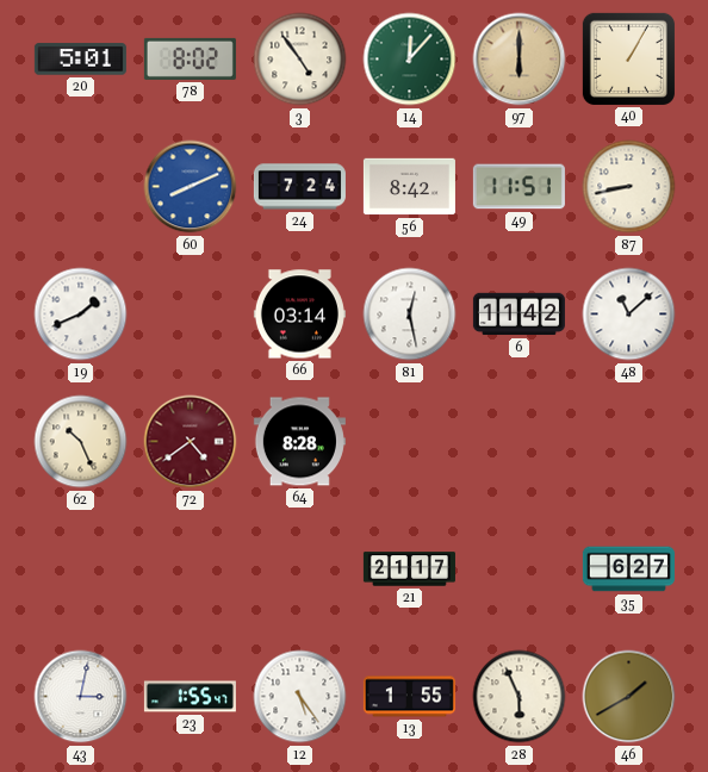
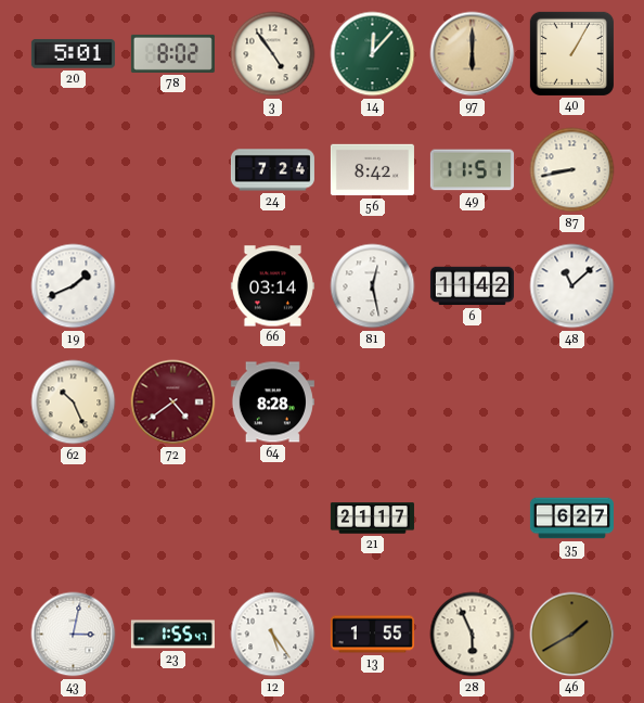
60: 8:11 -> none
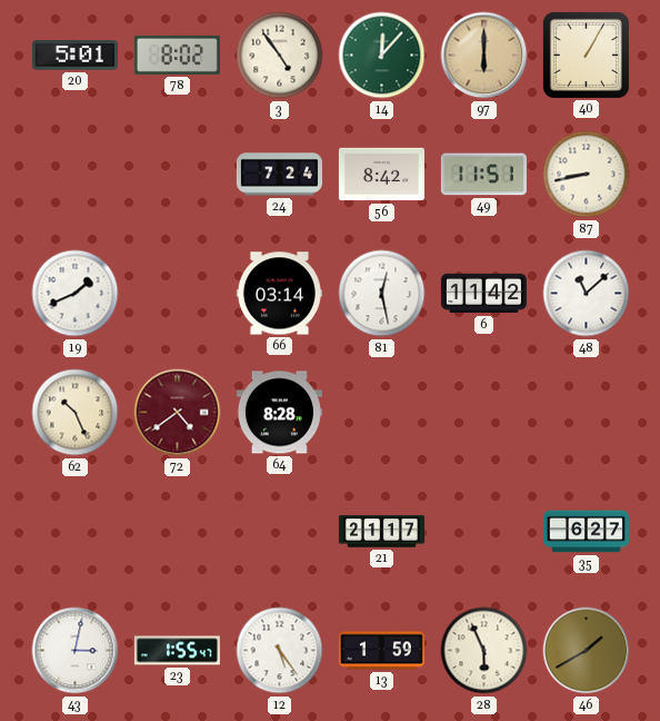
13: 1:55 -> 1:59
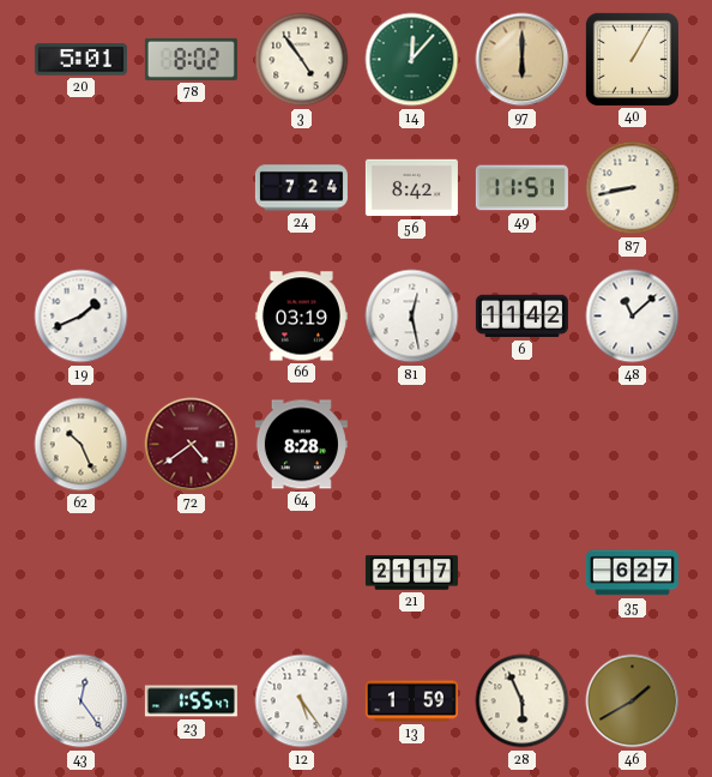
66: 03:14 -> 03:19
43: 3:02 -> 12:24
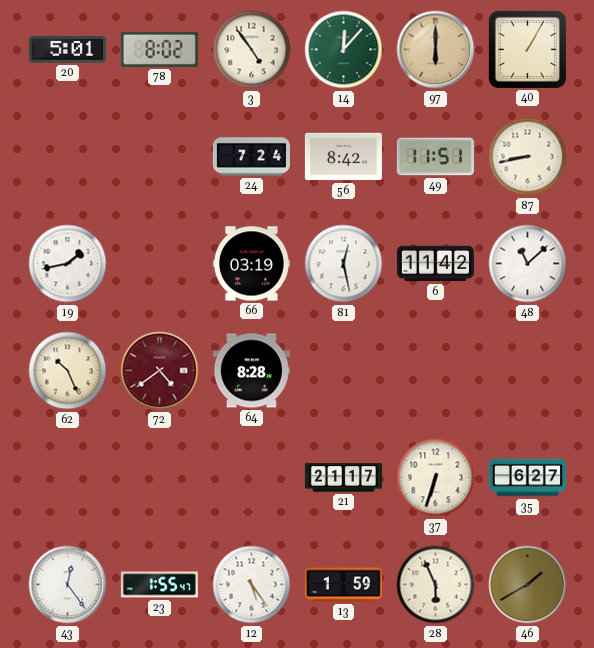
19: 1:41 -> 1:43
37: none -> 6:33
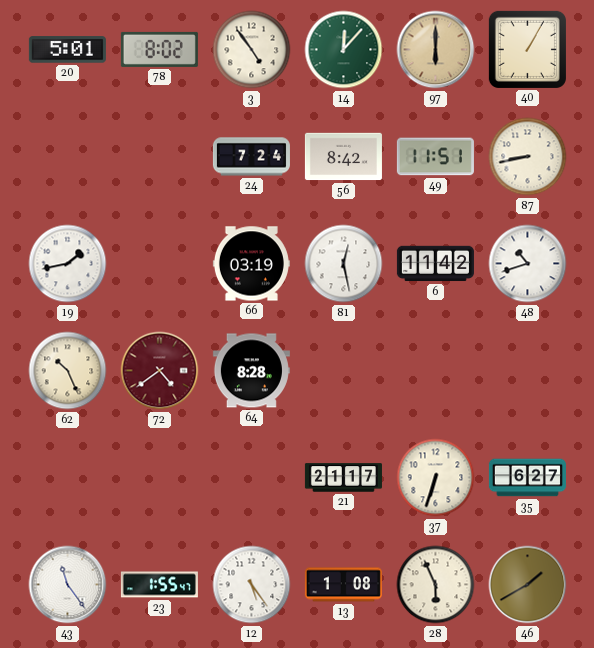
48: 11:08 -> 10:42
43: 12:24 -> 11:24
13: 1:59 -> 1:08
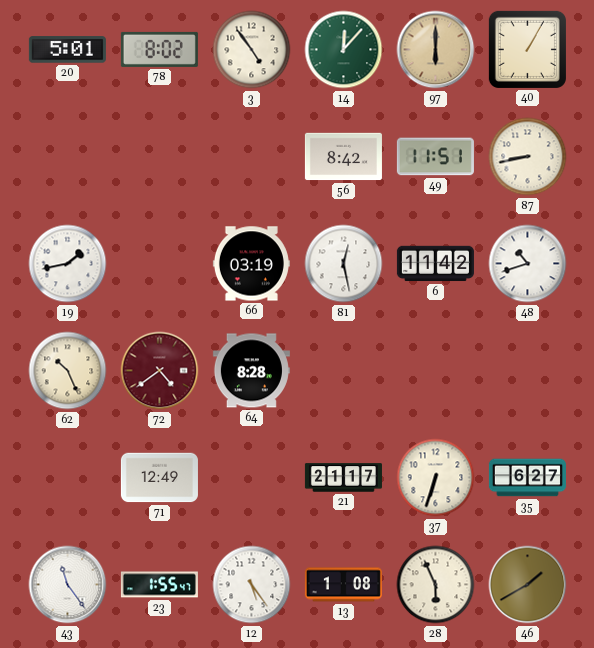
24: 7:24 -> none
71: none -> 12:49
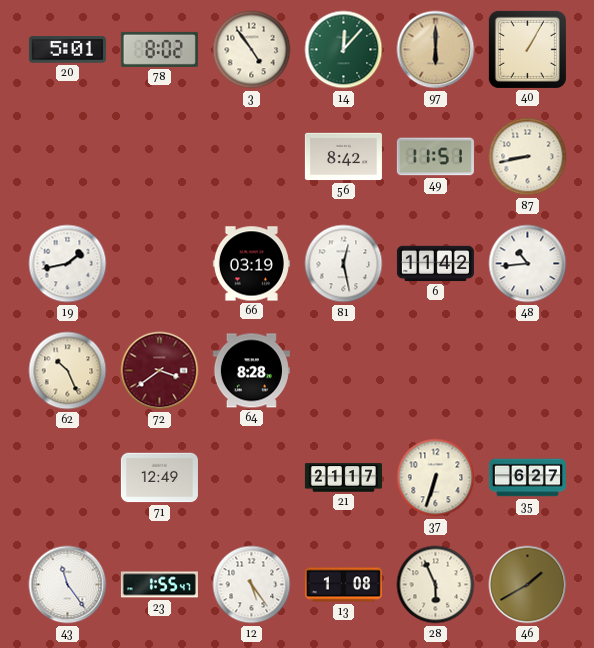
48: 10:42 -> 10:44
72: 4:39 -> 3:39
